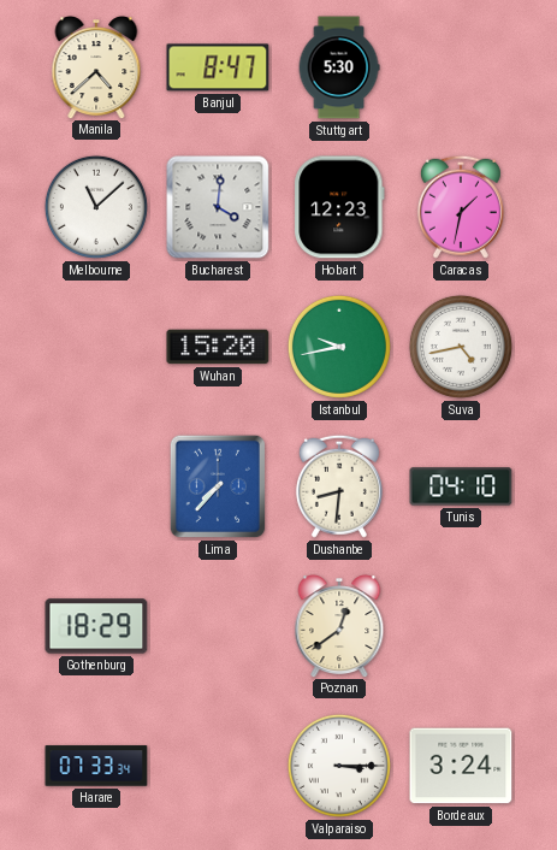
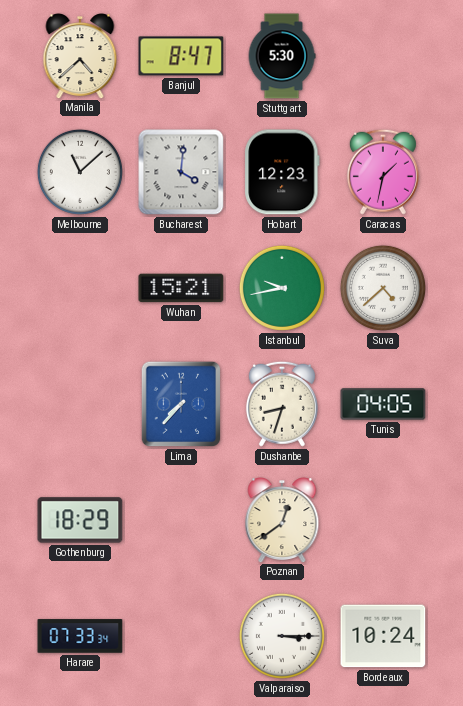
Wuhan: 15:20 -> 15:21
Suva: 4:43 -> 4:38
Dushanbe: 8:31 -> 8:33
Tunis: 04:10 -> 04:05
Bordeaux: 3:24 -> 10:24
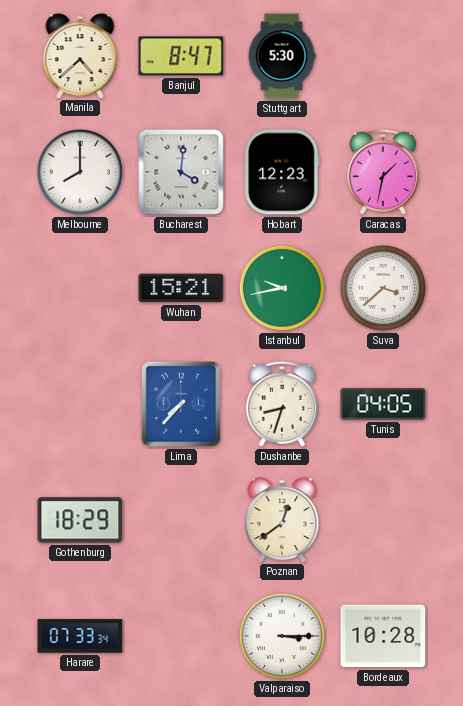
Melbourne: 11:08 -> 8:00
Suva: 4:38 -> 3:38
Bordeaux: 10:24 -> 10:28
